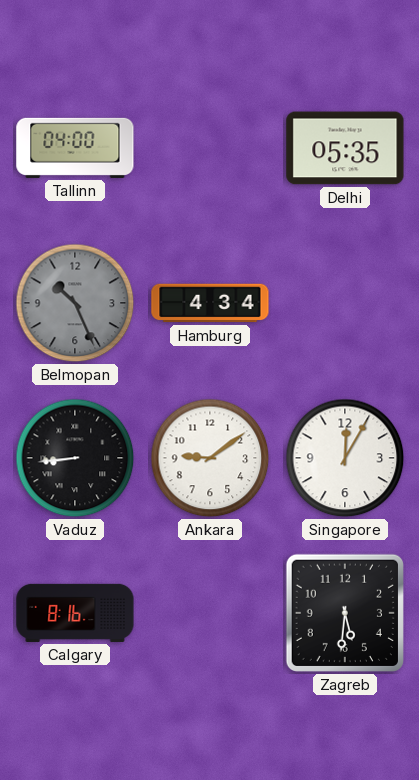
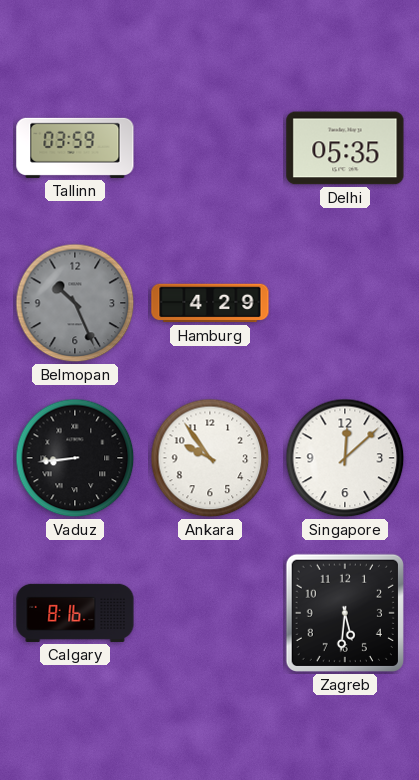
Tallinn: 04:00 -> 03:59
Hamburg: 4:34 -> 4:29
Ankara: 9:09 -> 9:54
Singapore: 12:05 -> 12:08
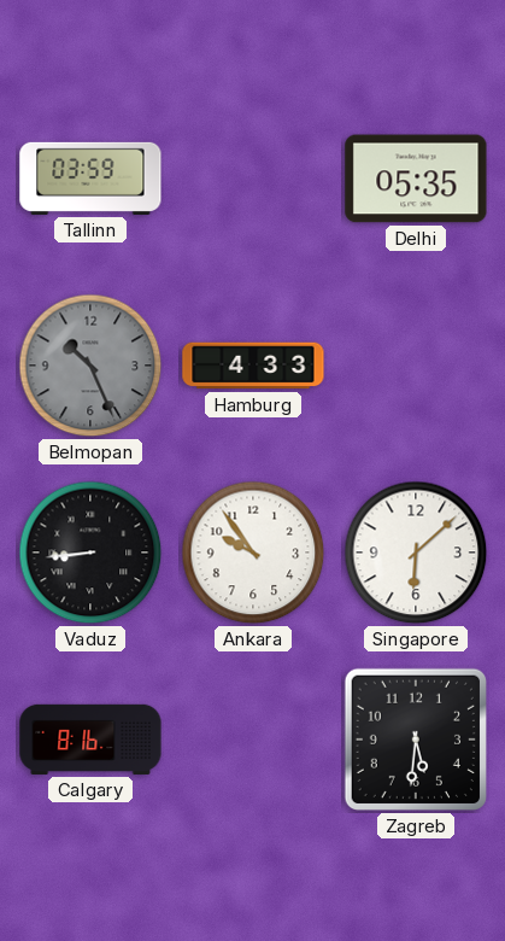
Hamburg: 4:29 -> 4:33
Singapore: 12:08 -> 6:08
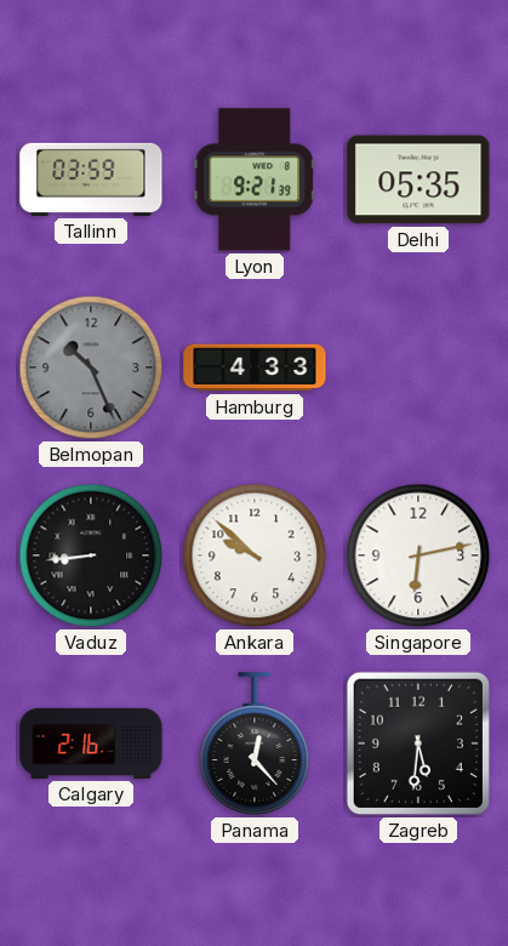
Lyon: none -> 9:21
Ankara: 9:54 -> 9:52
Singapore: 6:08 -> 6:13
Calgary: 8:16 -> 2:16
Panama: none -> 12:23
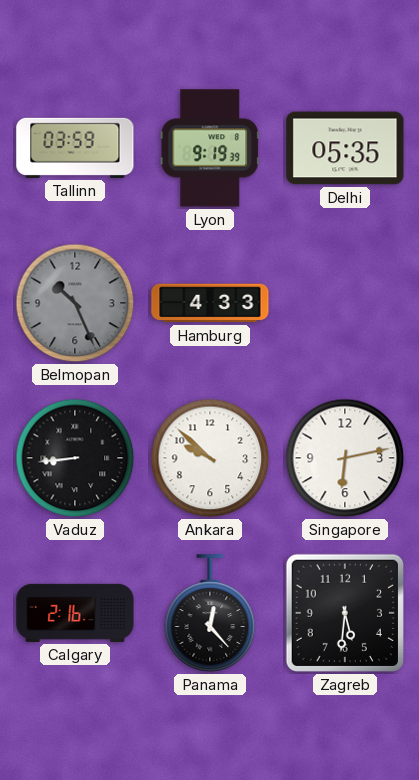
Lyon: 9:21 -> 9:19
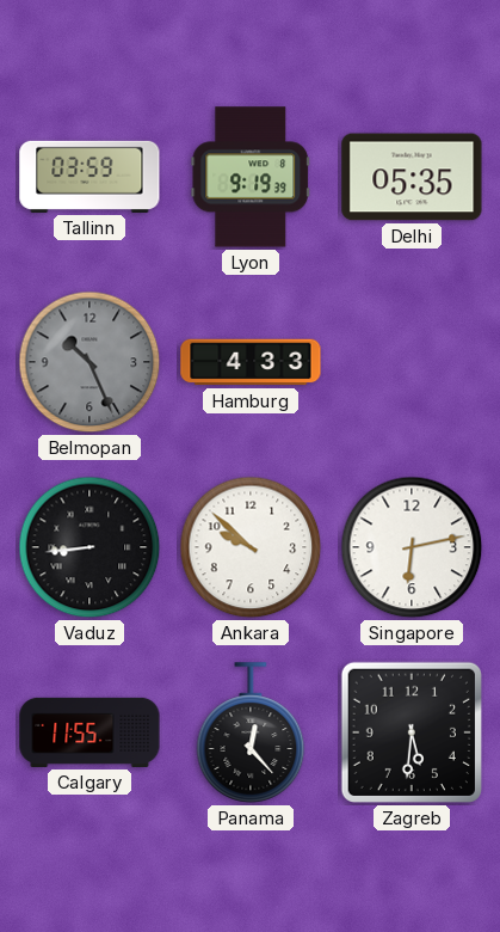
Calgary: 2:16 -> 11:55
